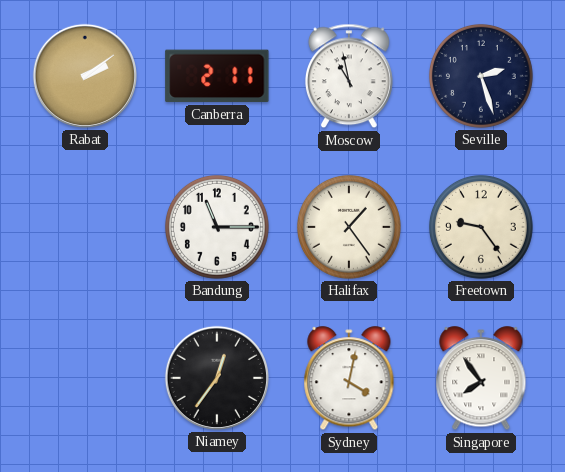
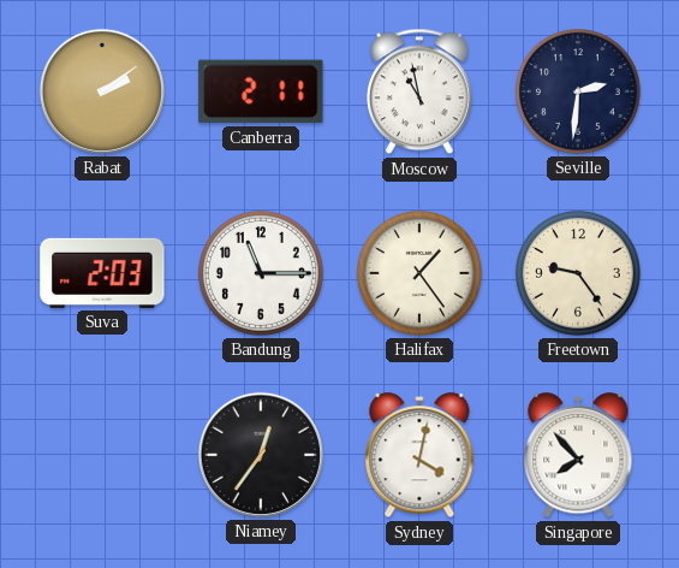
Seville: 2:27 -> 2:31
Suva: none -> 2:03
Singapore: 7:54 -> 7:53
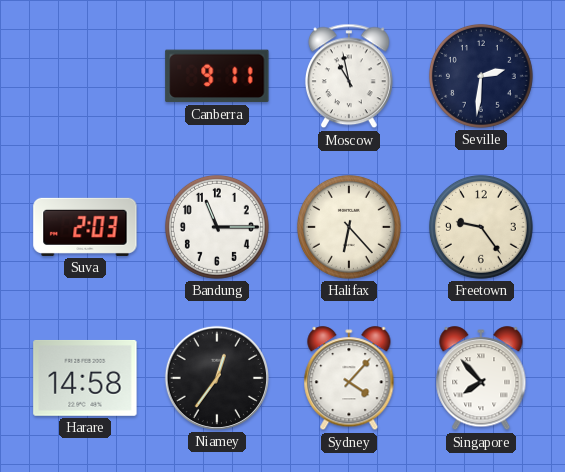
Rabat: 2:09 -> none
Canberra: 2:11 -> 9:11
Halifax: 1:24 -> 6:23
Harare: none -> 14:58
Sydney: 4:02 -> 4:07
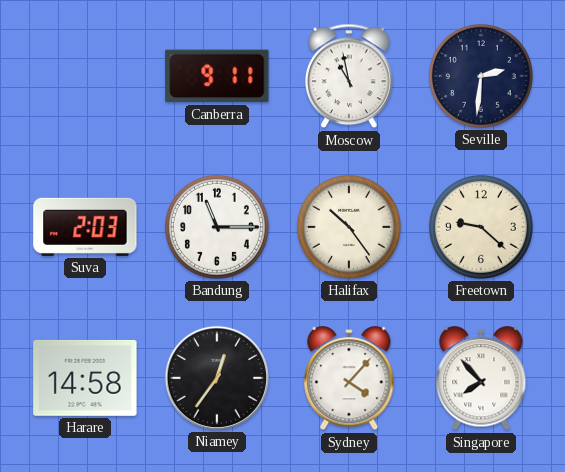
Halifax: 6:23 -> 10:24
Freetown: 9:24 -> 9:22
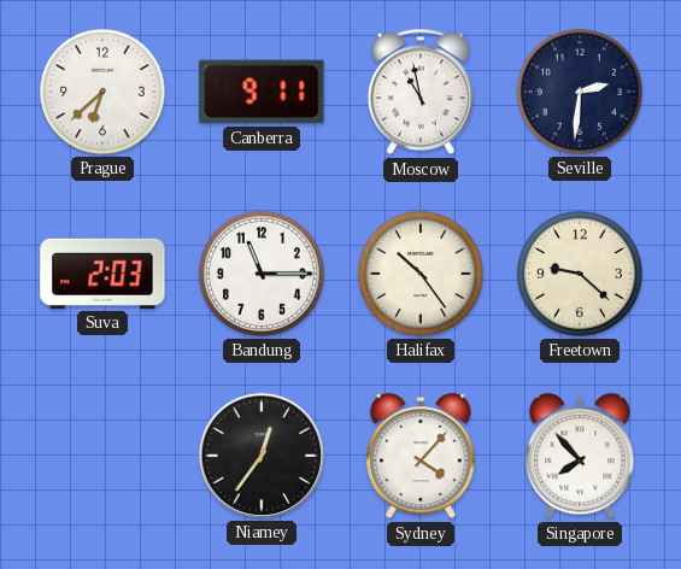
Prague: none -> 6:38
Harare: 14:58 -> none
